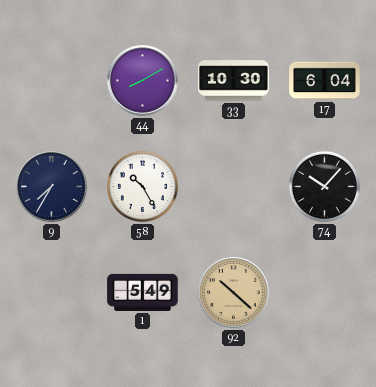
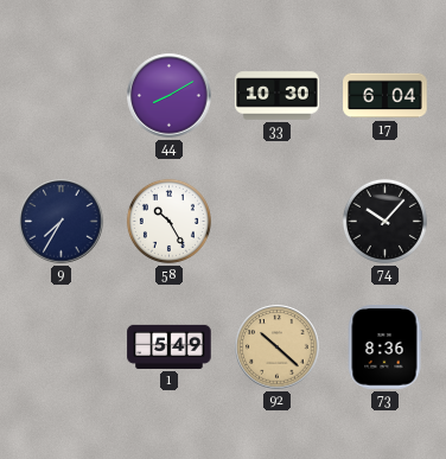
73: none -> 8:36
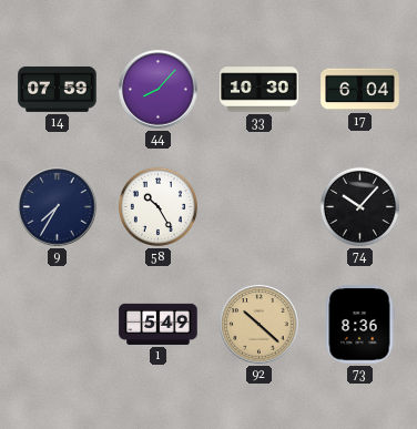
14: none -> 07:59
44: 8:10 -> 8:07
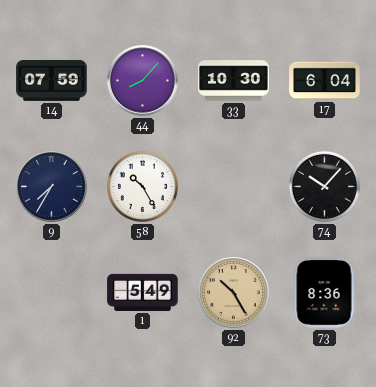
92: 10:22 -> 10:25
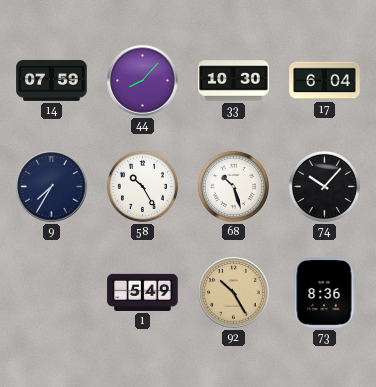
68: none -> 10:27
